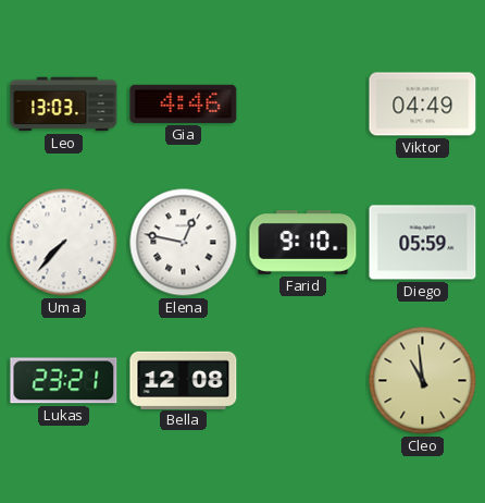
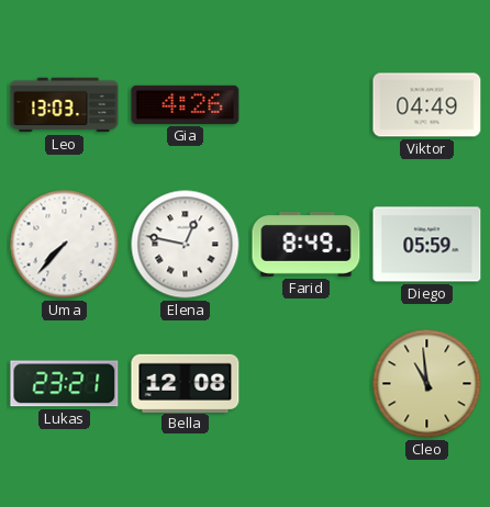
Gia: 4:46 -> 4:26
Farid: 9:10 -> 8:49
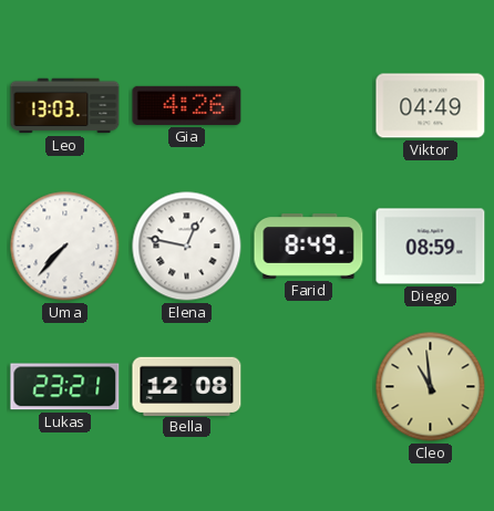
Diego: 05:59 -> 08:59
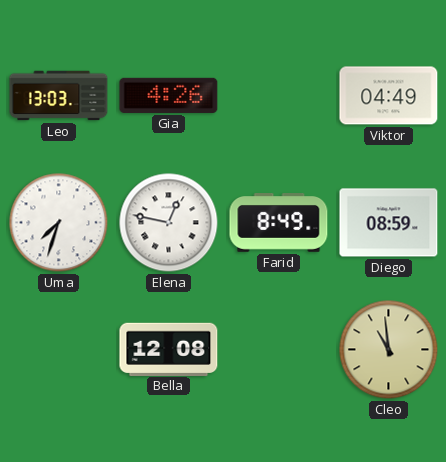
Uma: 7:37 -> 7:33
Lukas: 23:21 -> none
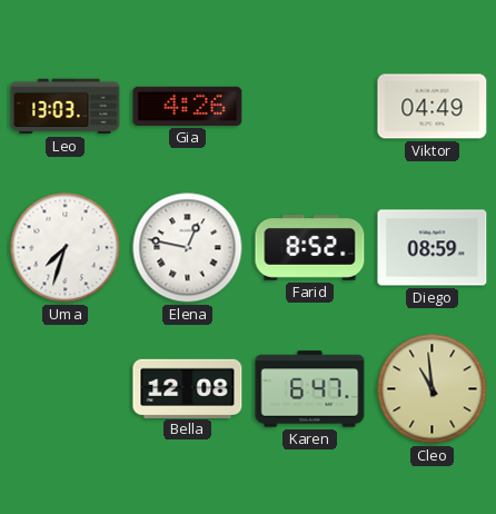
Farid: 8:49 -> 8:52
Karen: none -> 6:47
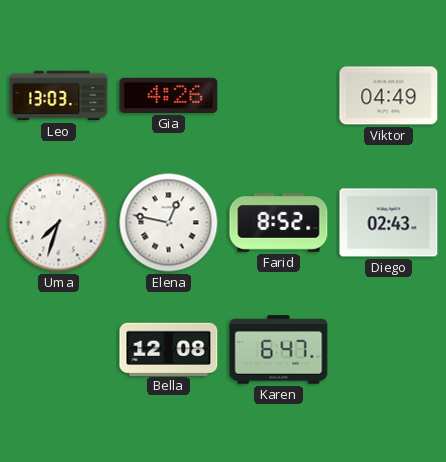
Diego: 08:59 -> 02:43
Cleo: 10:59 -> none
